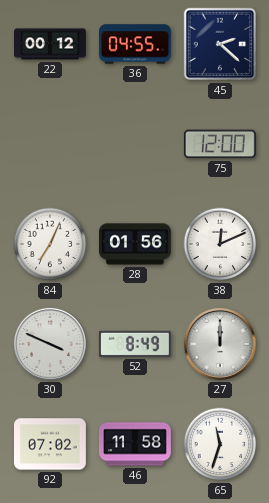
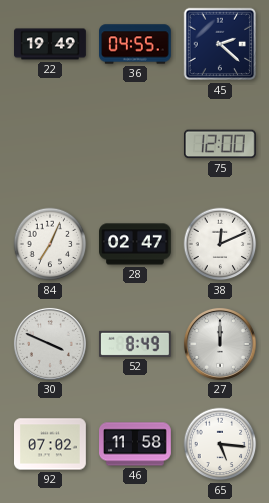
22: 00:12 -> 19:49
28: 01:56 -> 02:47
65: 11:33 -> 5:16
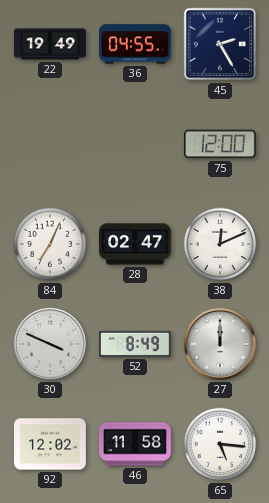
45: 2:22 -> 2:25
92: 07:02 -> 12:02
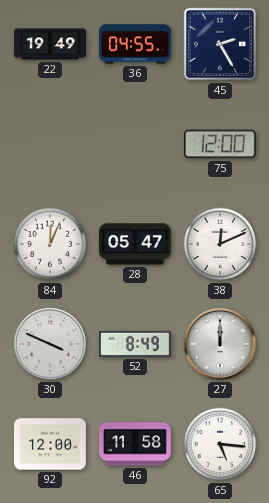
84: 7:04 -> 12:04
28: 02:47 -> 05:47
92: 12:02 -> 12:00
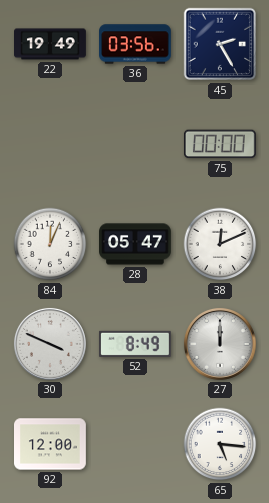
36: 04:55 -> 03:56
75: 12:00 -> 00:00
46: 11:58 -> none
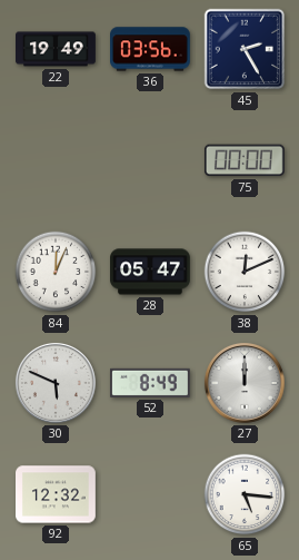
30: 3:49 -> 5:49
92: 12:00 -> 12:32
